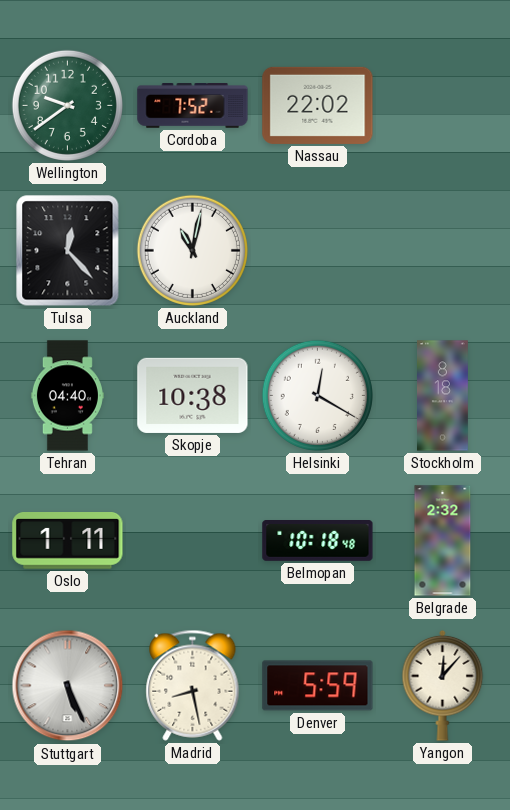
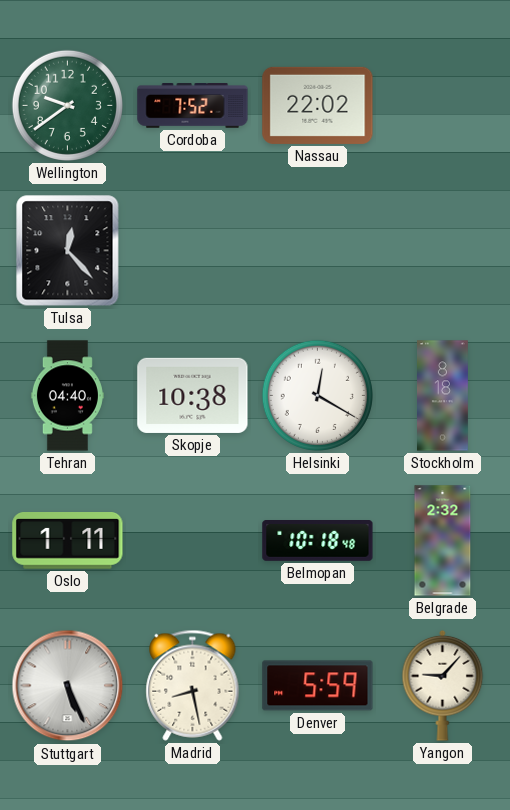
Auckland: 11:02 -> none
Yangon: 12:07 -> 9:07
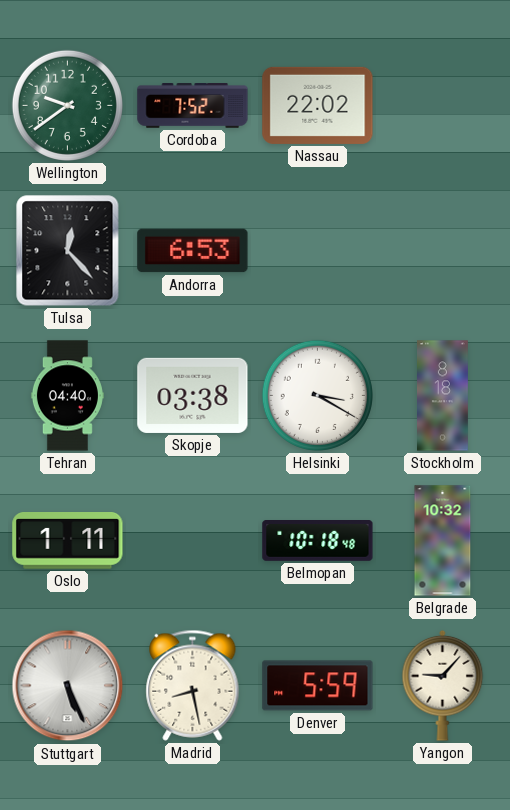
Andorra: none -> 6:53
Skopje: 10:38 -> 03:38
Helsinki: 12:20 -> 3:20
Belgrade: 2:32 -> 10:32
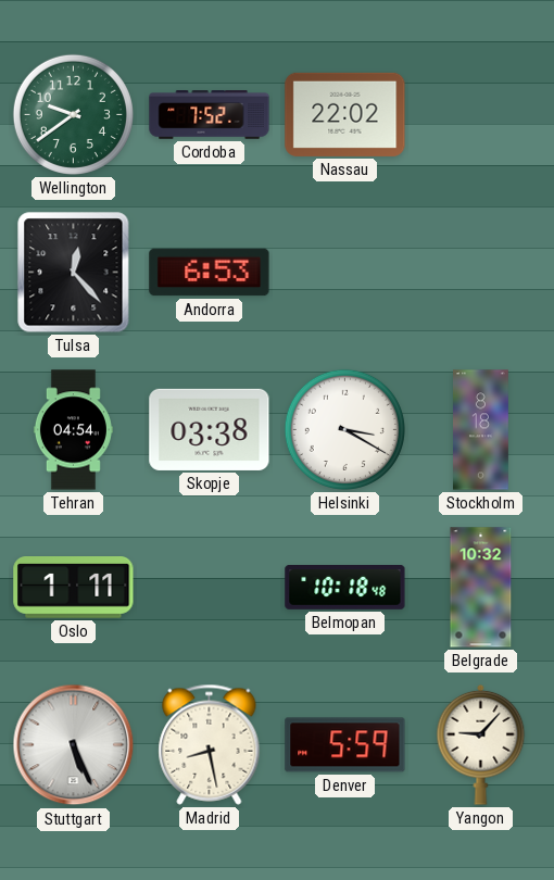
Tehran: 04:40 -> 04:54
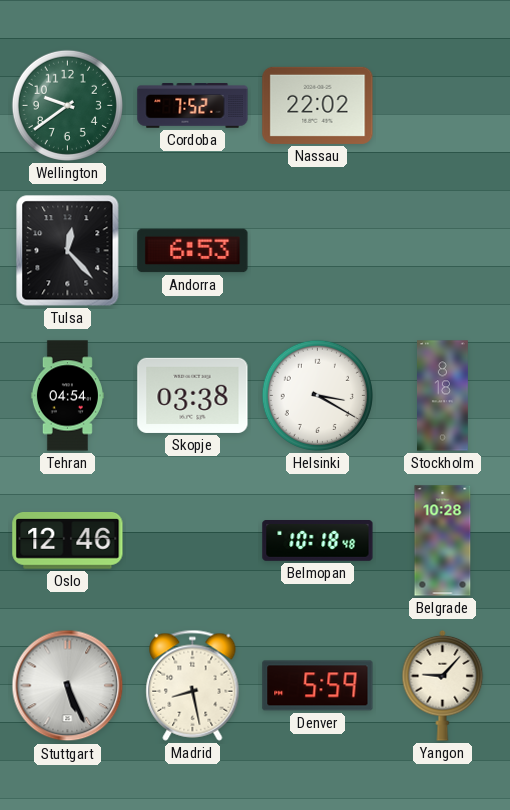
Oslo: 1:11 -> 12:46
Belgrade: 10:32 -> 10:28
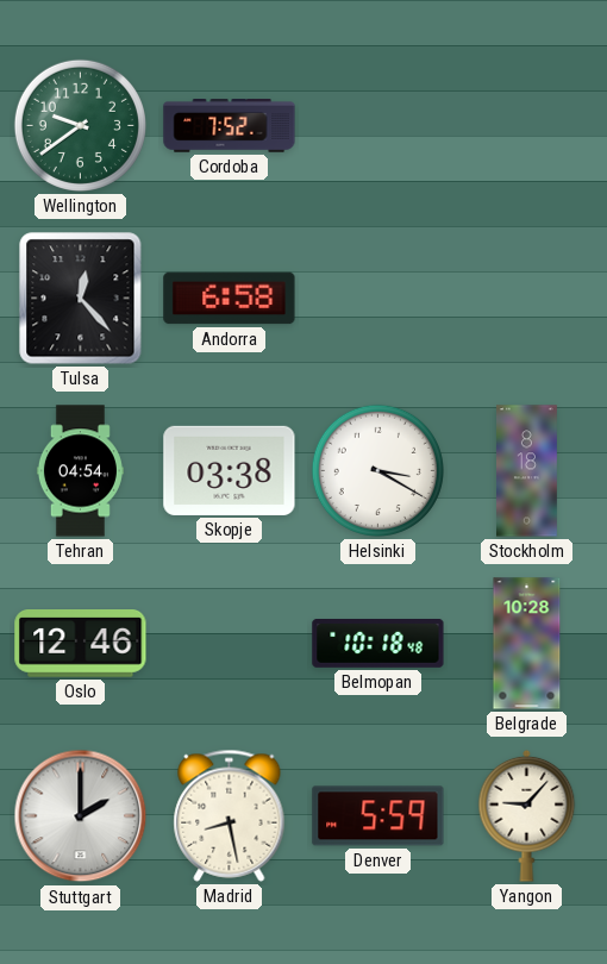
Nassau: 22:02 -> none
Andorra: 6:53 -> 6:58
Stuttgart: 5:26 -> 2:00
